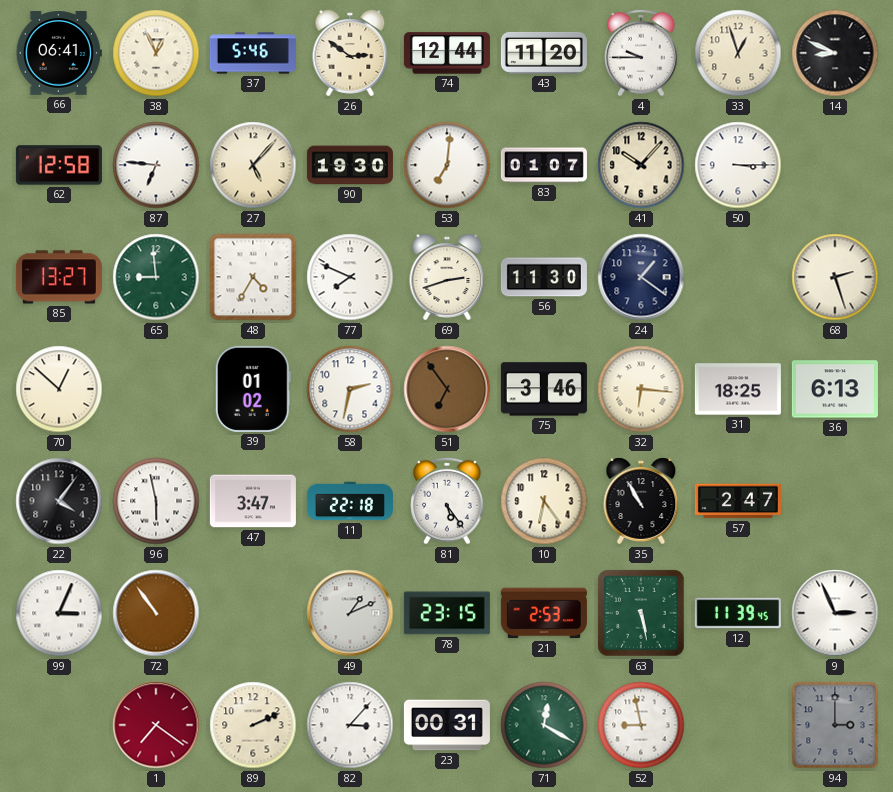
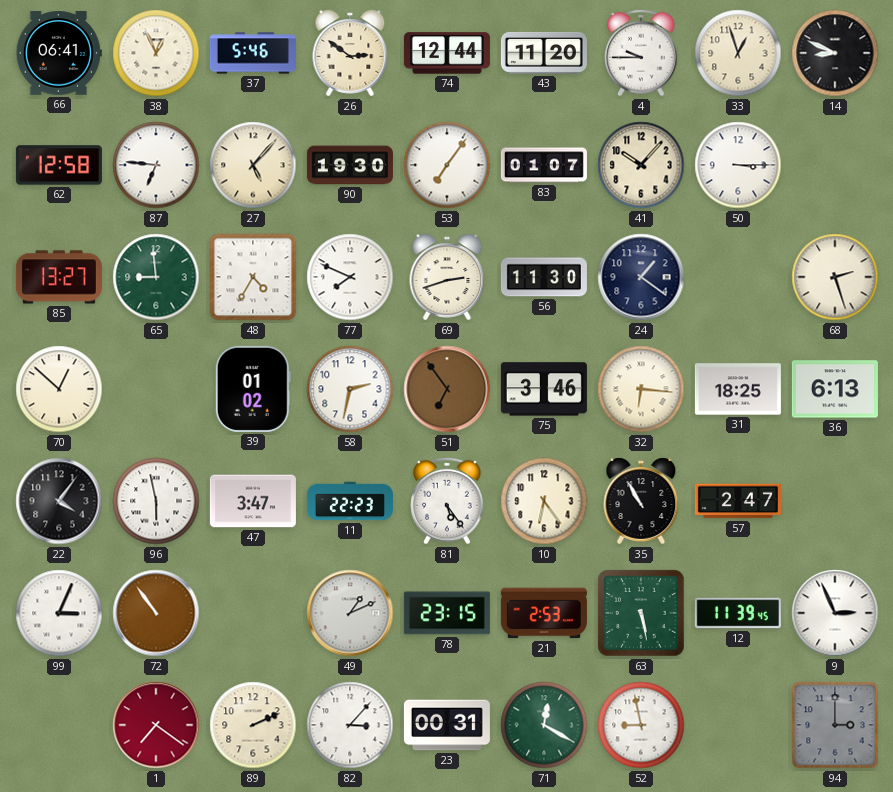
53: 7:01 -> 7:06
11: 22:18 -> 22:23
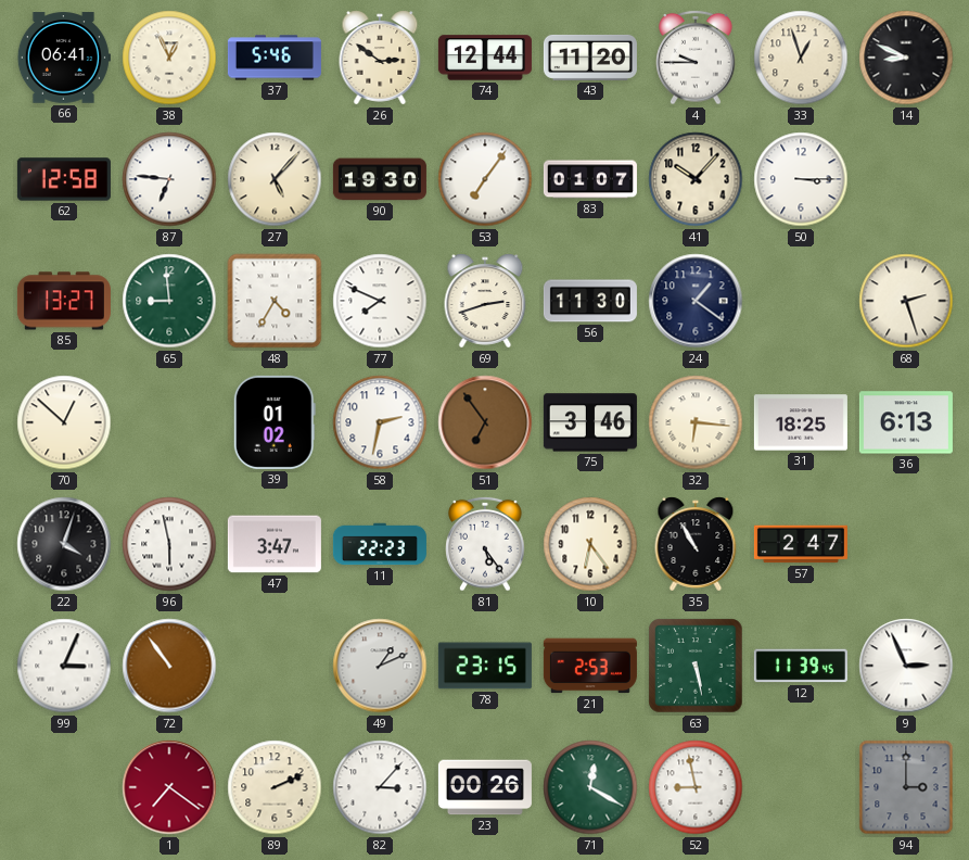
22: 4:06 -> 4:03
23: 00:31 -> 00:26
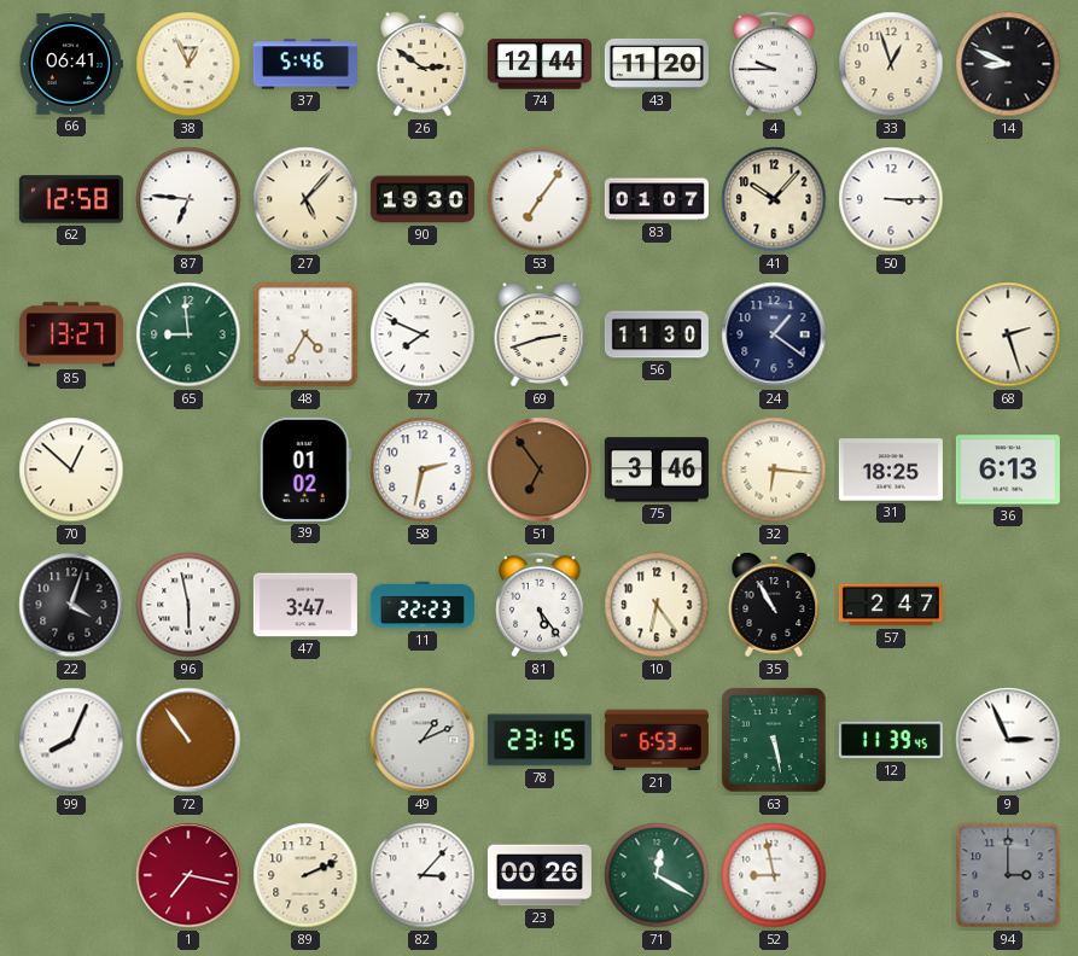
99: 3:04 -> 8:04
21: 2:53 -> 6:53
1: 7:21 -> 7:17
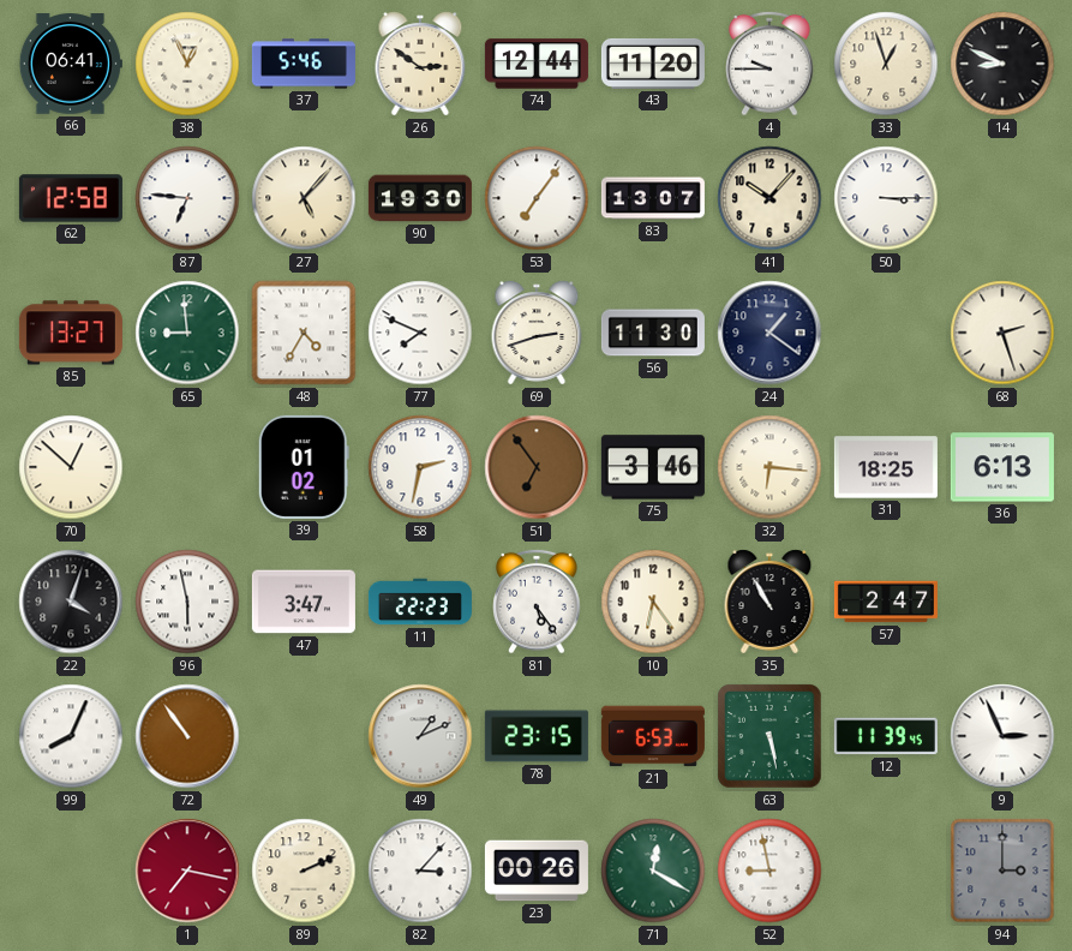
83: 01:07 -> 13:07
